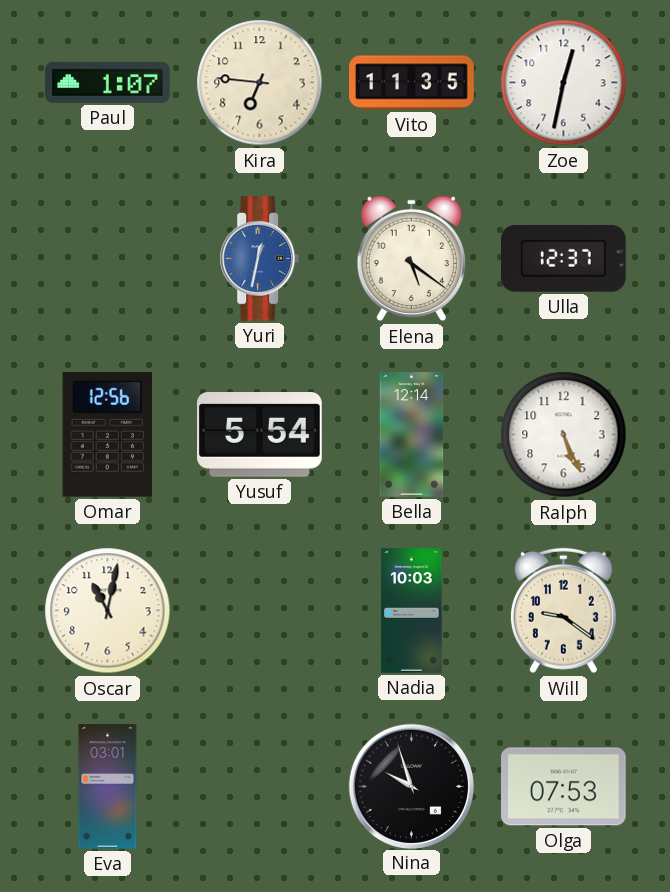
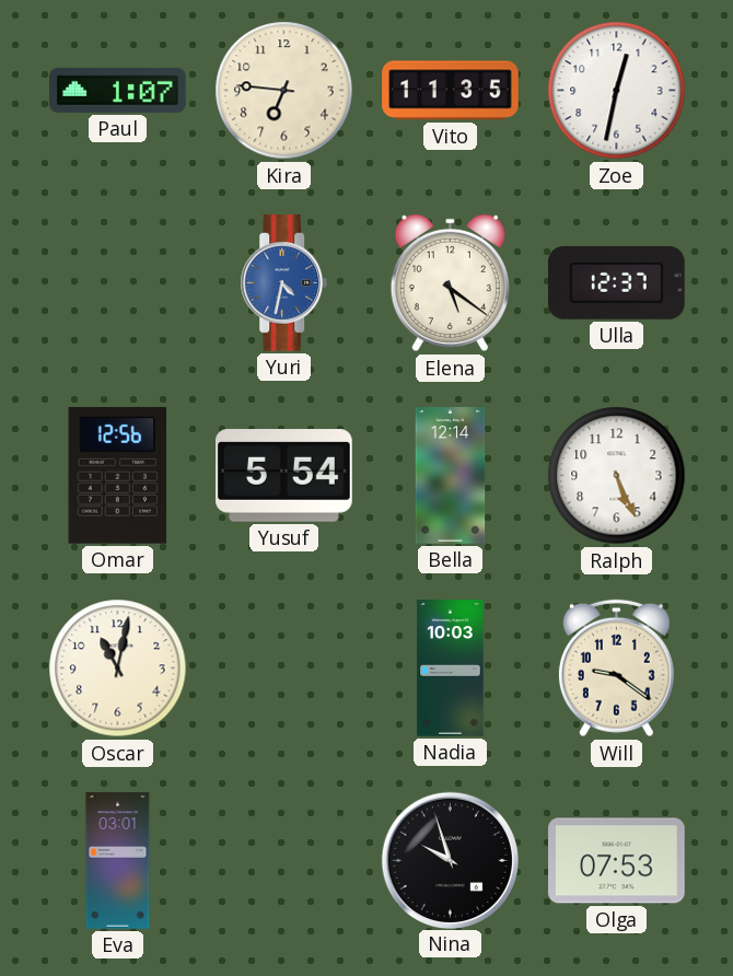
Yuri: 12:32 -> 4:32
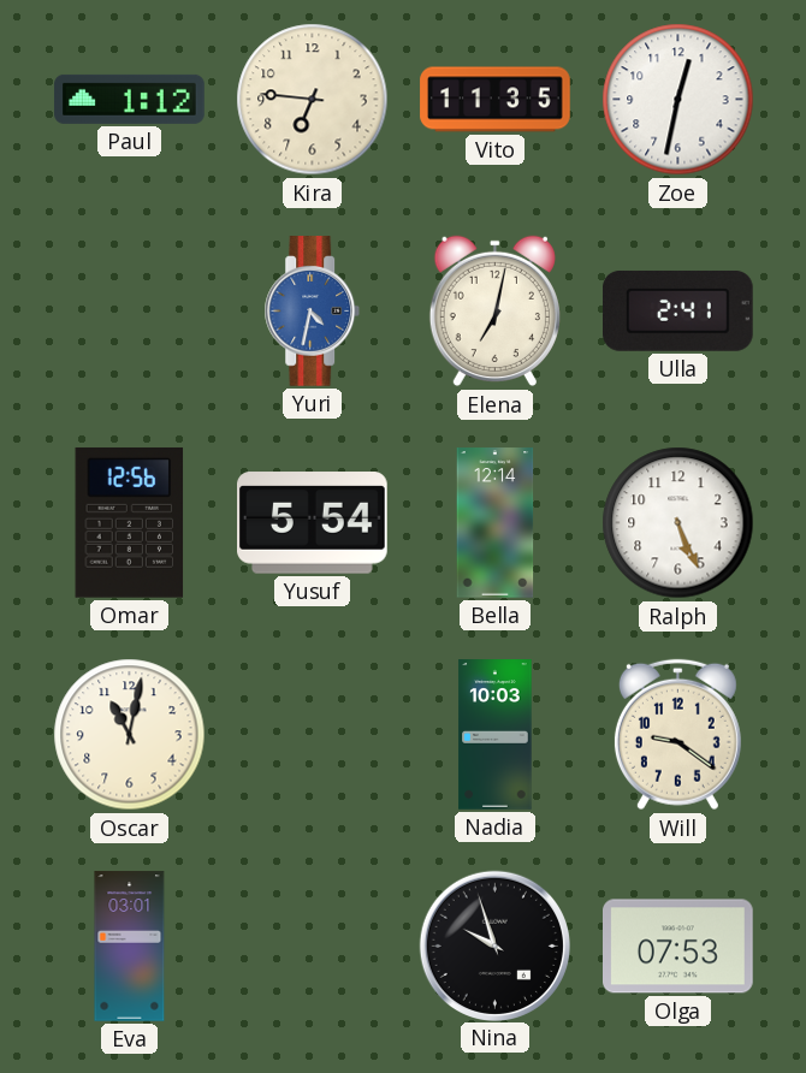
Paul: 1:07 -> 1:12
Elena: 5:21 -> 7:02
Ulla: 12:37 -> 2:41
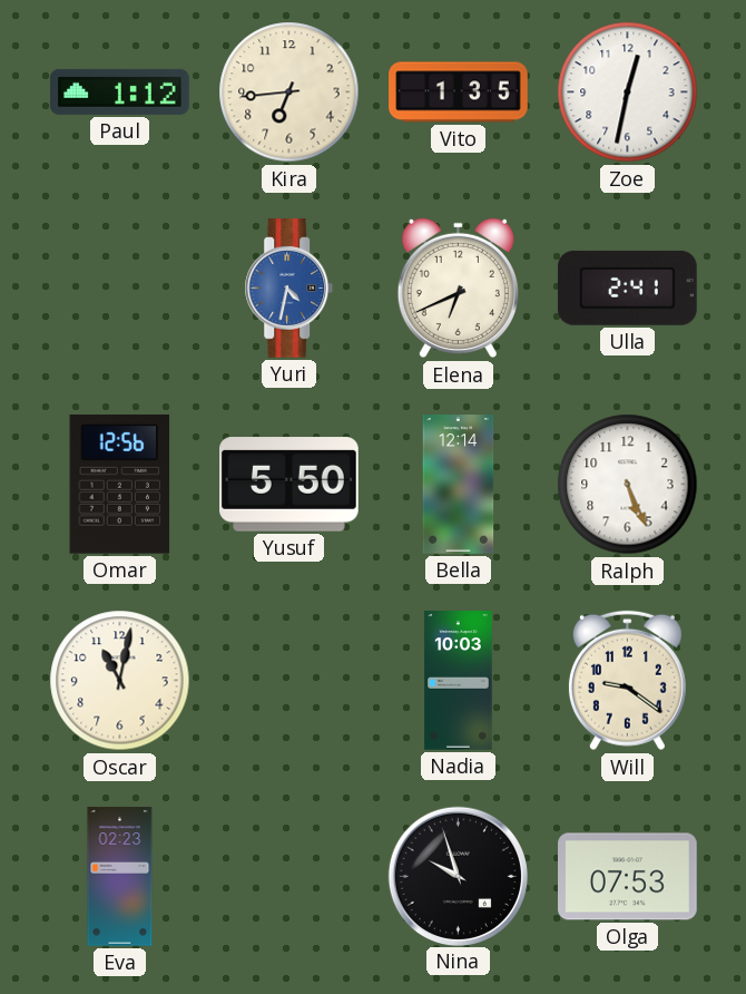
Kira: 6:46 -> 6:44
Vito: 11:35 -> 1:35
Elena: 7:02 -> 6:41
Yusuf: 5:54 -> 5:50
Eva: 03:01 -> 02:23
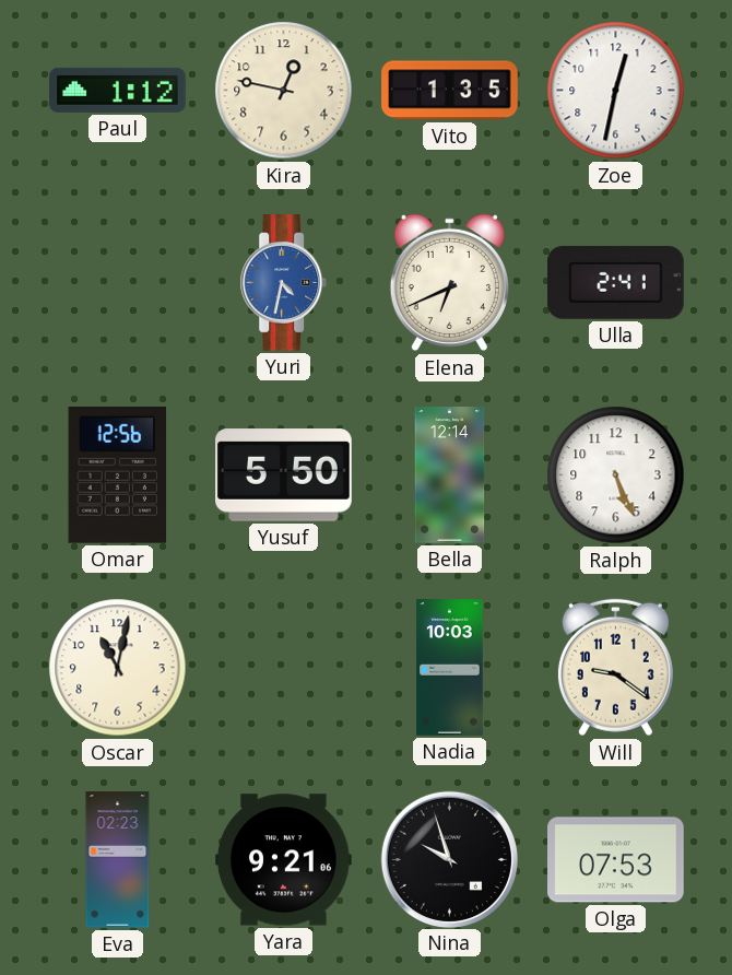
Kira: 6:44 -> 12:47
Yara: none -> 9:21
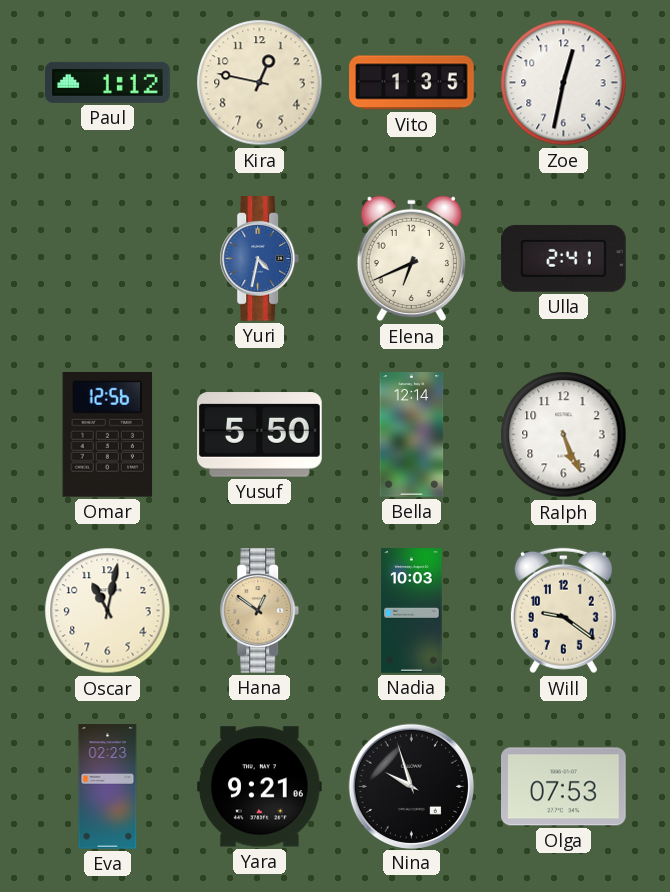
Hana: none -> 12:51
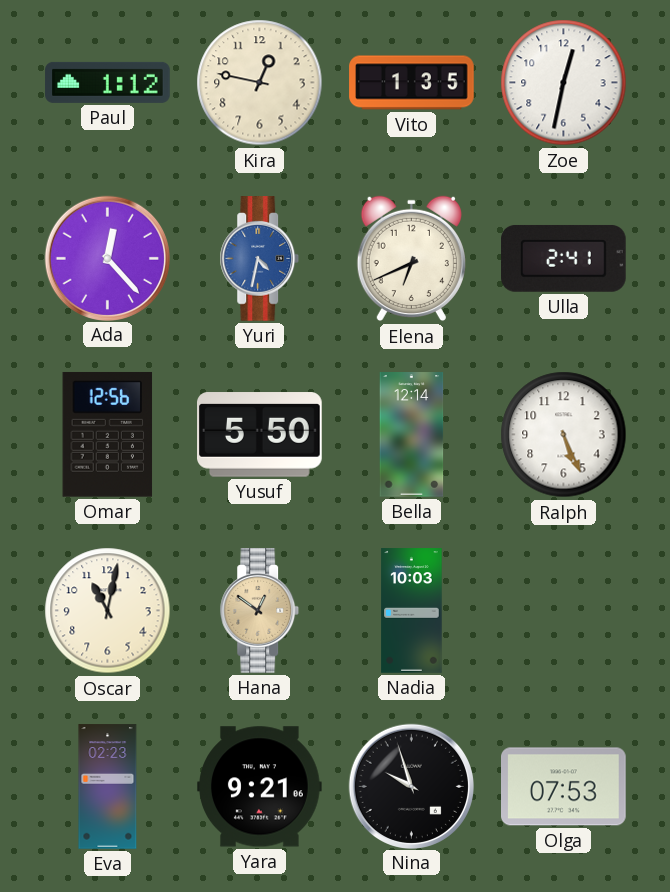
Ada: none -> 12:23
Will: 9:21 -> none
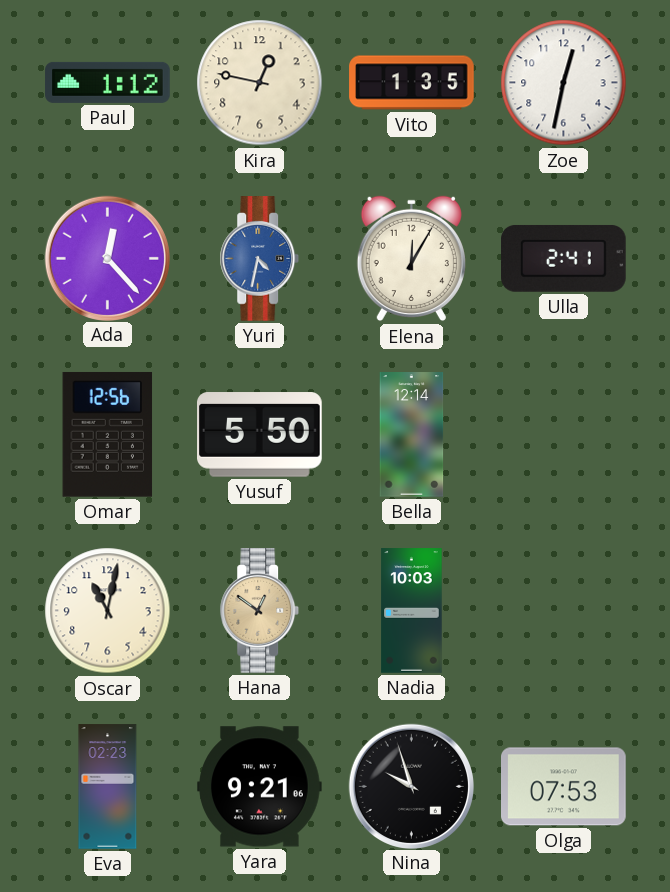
Elena: 6:41 -> 12:05
Ralph: 5:26 -> none
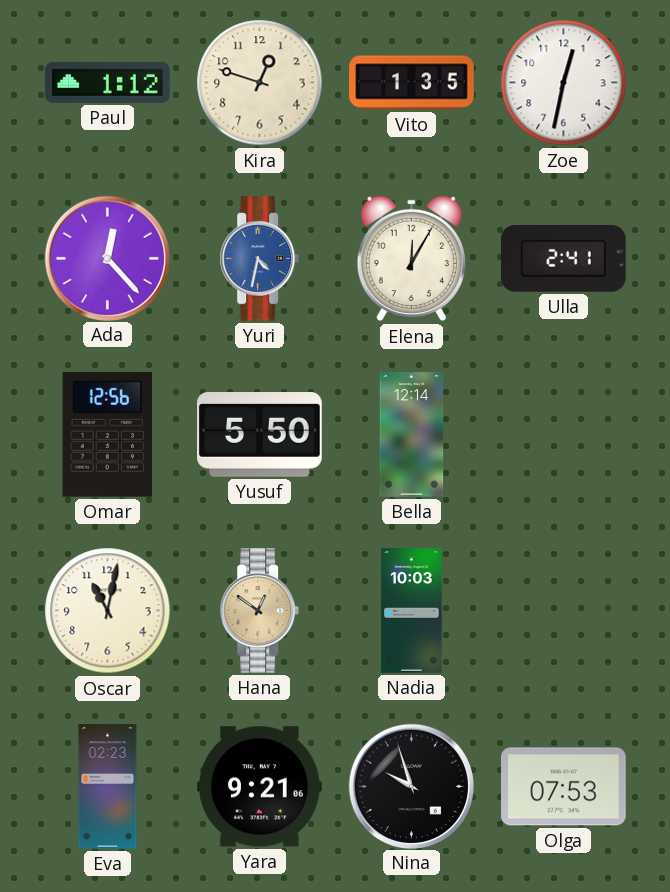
Kira: 12:47 -> 12:48
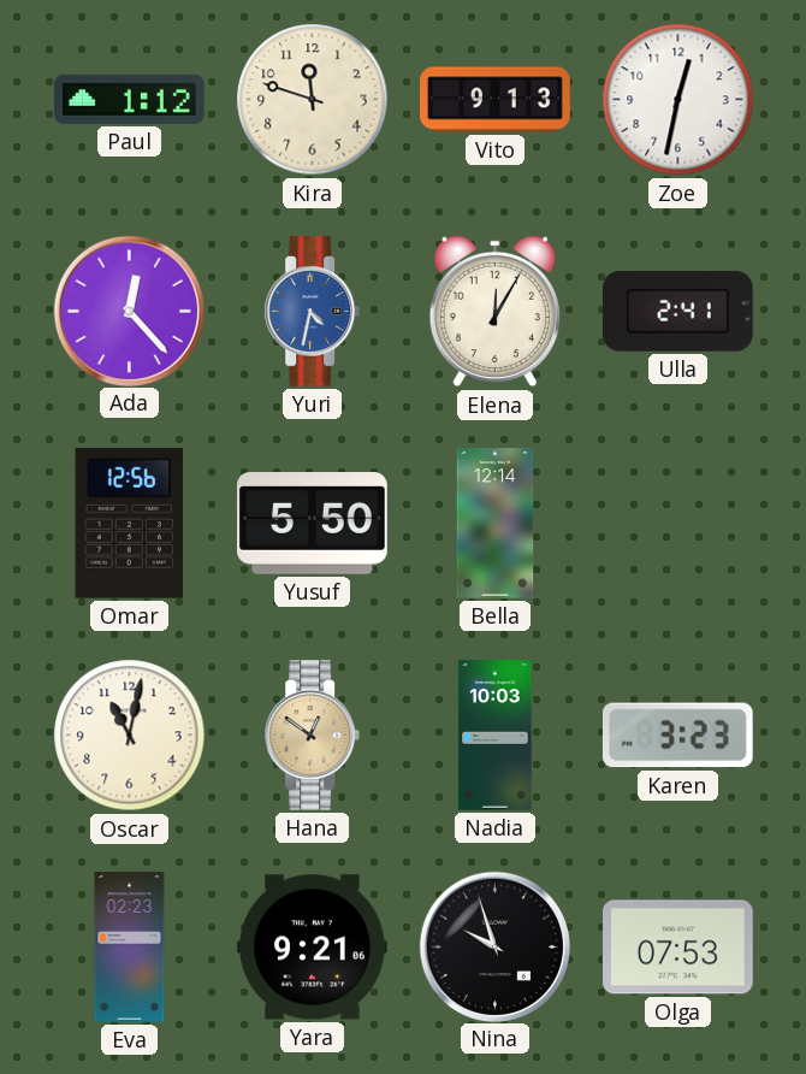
Kira: 12:48 -> 11:48
Vito: 1:35 -> 9:13
Karen: none -> 3:23
